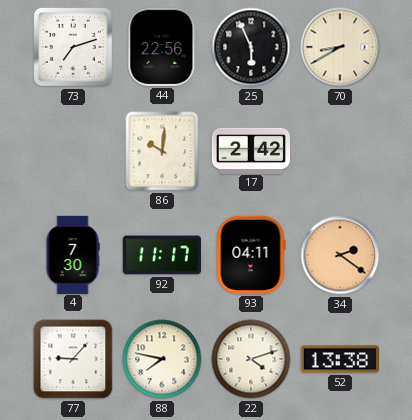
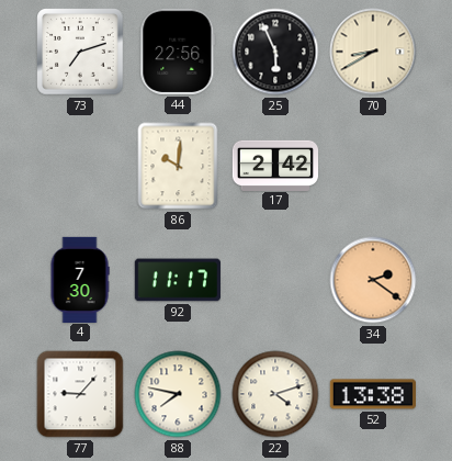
93: 04:11 -> none
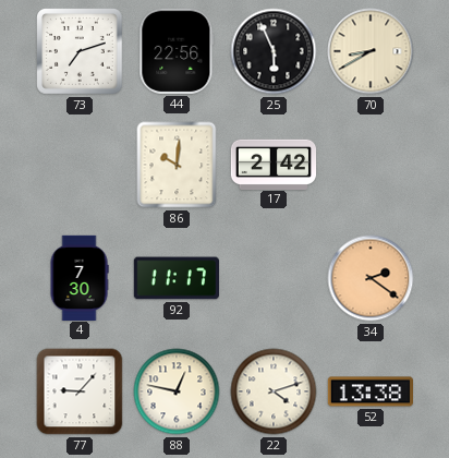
88: 7:47 -> 12:47
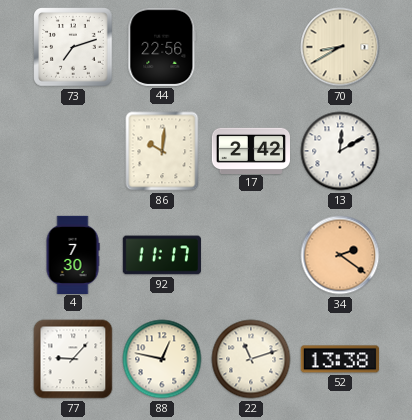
25: 5:56 -> none
13: none -> 12:10
22: 4:12 -> 11:12
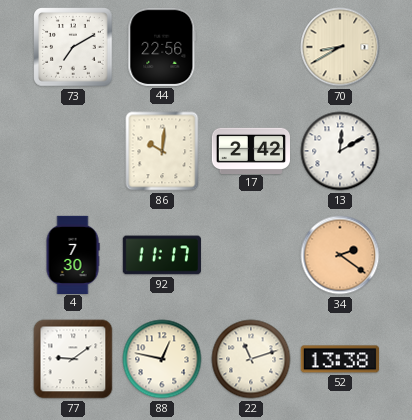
73: 7:12 -> 7:10
77: 9:07 -> 9:09
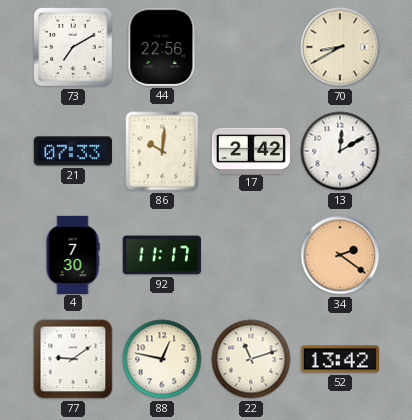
21: none -> 07:33
52: 13:38 -> 13:42
